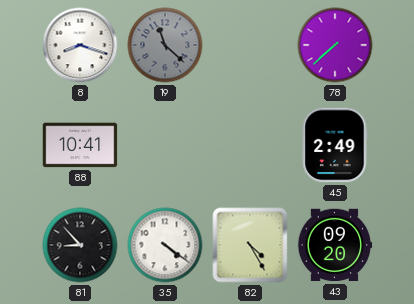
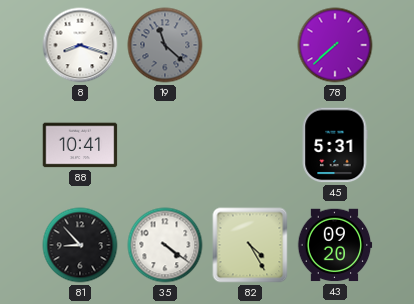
45: 2:49 -> 5:31
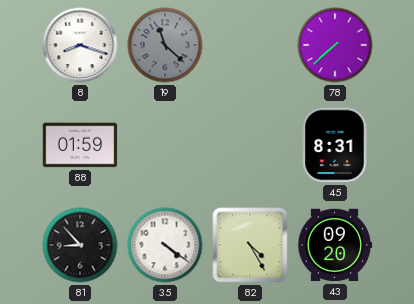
88: 10:41 -> 01:59
45: 5:31 -> 8:31
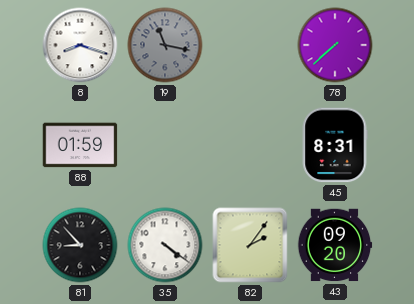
19: 11:22 -> 11:17
82: 4:25 -> 2:06
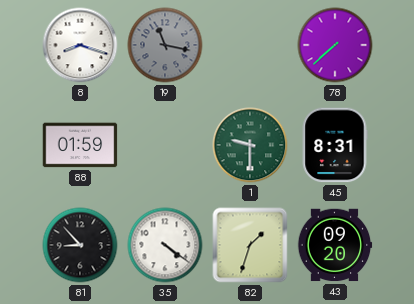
1: none -> 9:30
82: 2:06 -> 1:33
